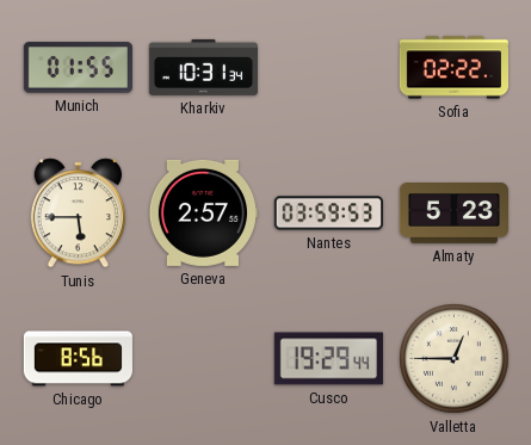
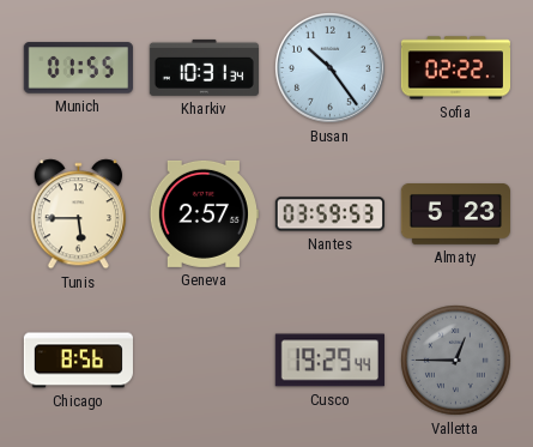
Busan: none -> 10:24
Valletta dial: cream -> grey
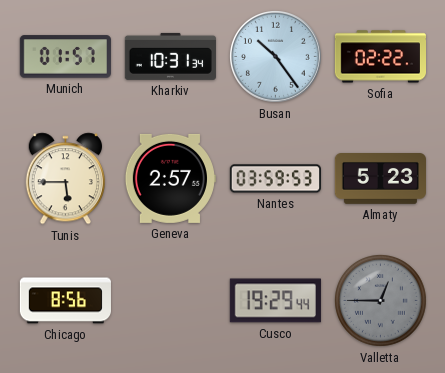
Munich: 01:55 -> 01:57
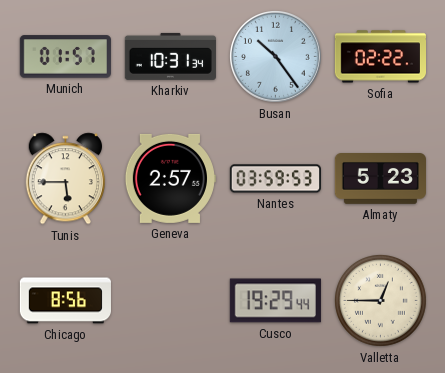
Valletta dial: grey -> cream
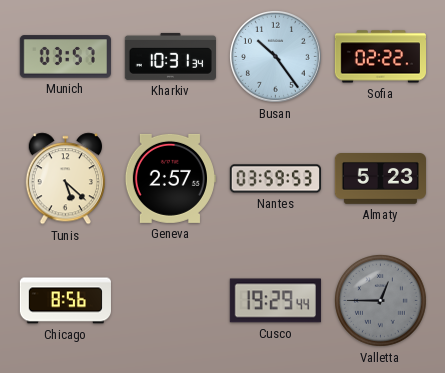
Munich: 01:57 -> 03:57
Tunis: 5:45 -> 5:22
Valletta dial: cream -> grey
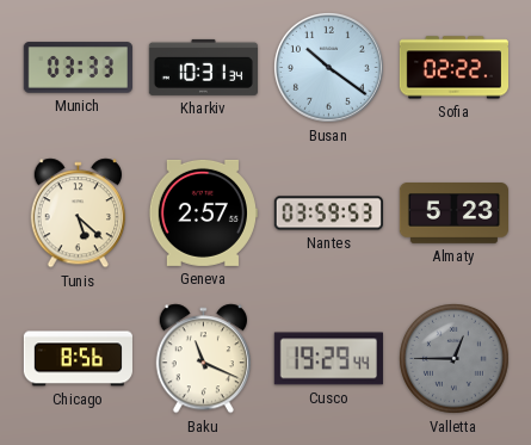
Munich: 03:57 -> 03:33
Busan: 10:24 -> 10:21
Baku: none -> 11:19
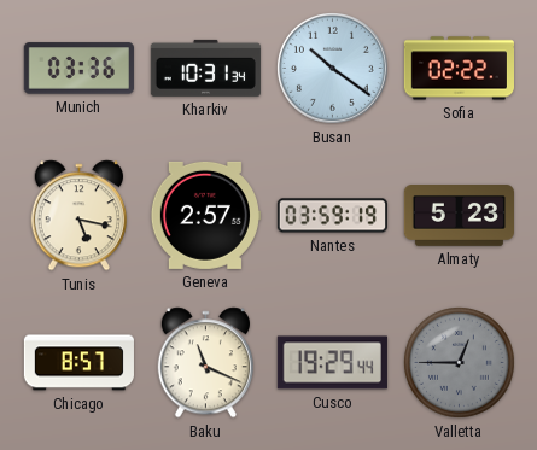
Munich: 03:33 -> 03:36
Tunis: 5:22 -> 5:17
Nantes: 03:59:53 -> 03:59:19
Chicago: 8:56 -> 8:57
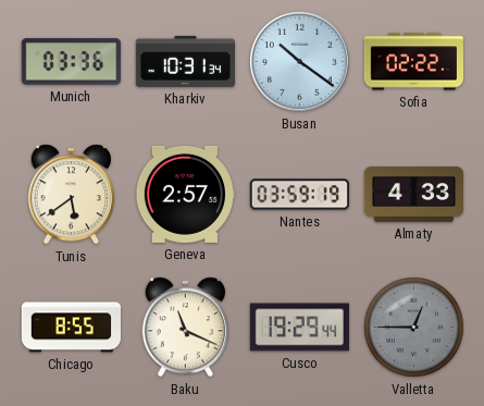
Tunis: 5:17 -> 5:39
Almaty: 5:23 -> 4:33
Chicago: 8:57 -> 8:55
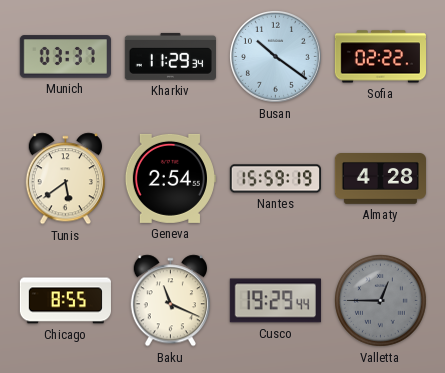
Munich: 03:36 -> 03:37
Kharkiv: 10:31 -> 11:29
Geneva: 2:57 -> 2:54
Nantes: 03:59 -> 15:59
Almaty: 4:33 -> 4:28
